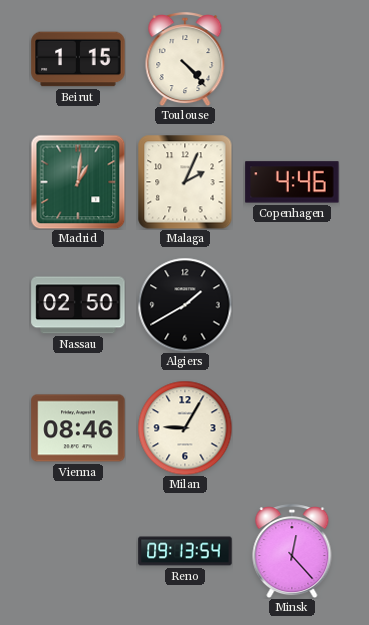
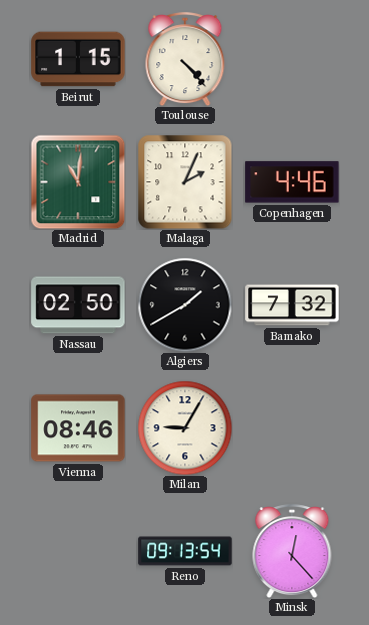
Madrid: 1:01 -> 11:01
Bamako: none -> 7:32
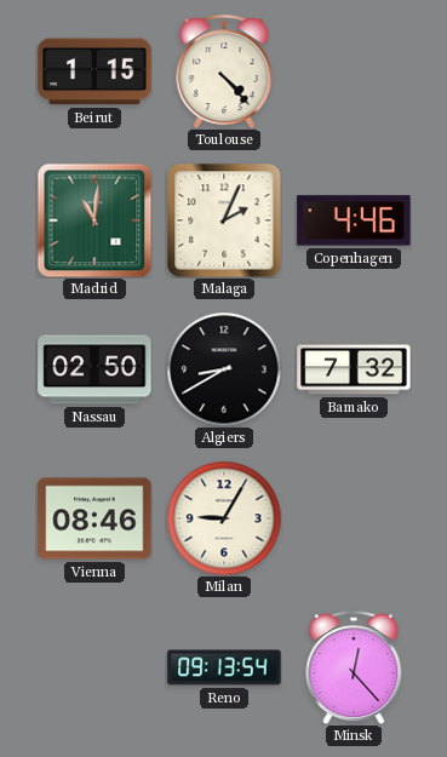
Algiers: 1:40 -> 8:40
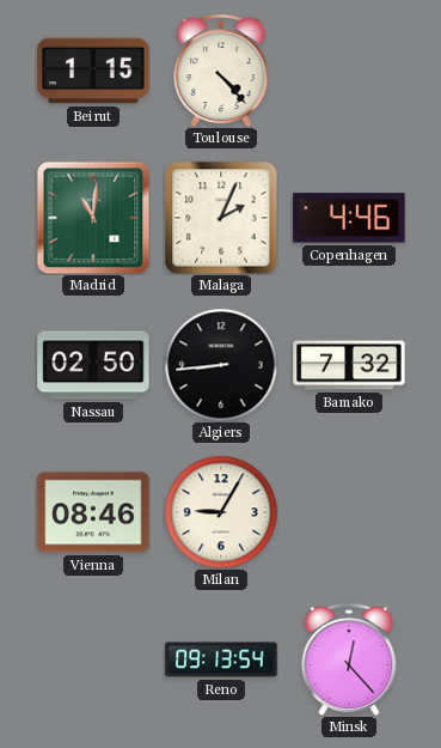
Algiers: 8:40 -> 8:44
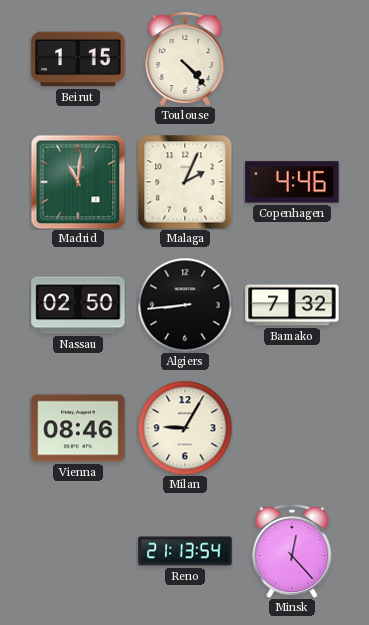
Reno: 09:13 -> 21:13
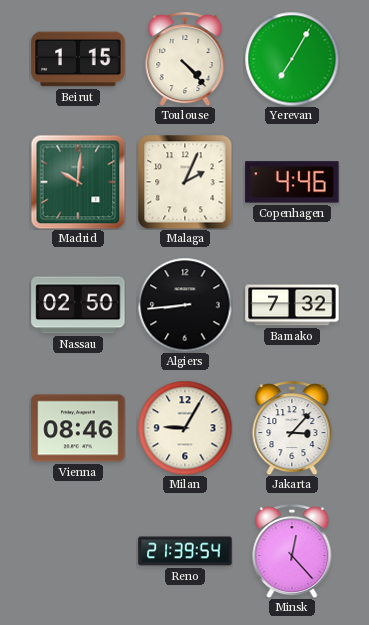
Yerevan: none -> 7:05
Madrid: 11:01 -> 10:01
Jakarta: none -> 3:07
Reno: 21:13 -> 21:39
